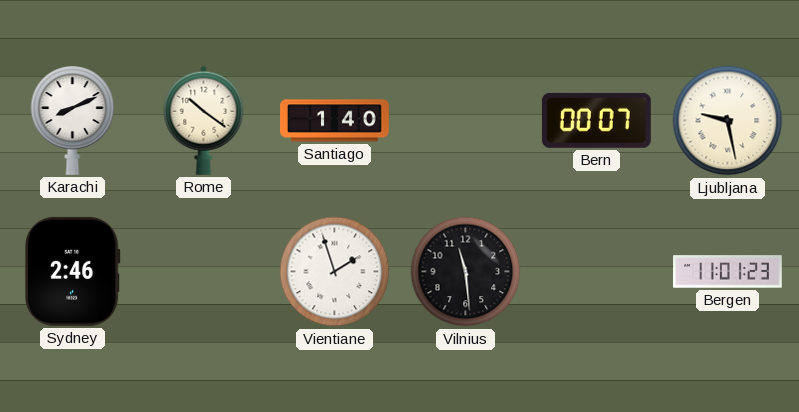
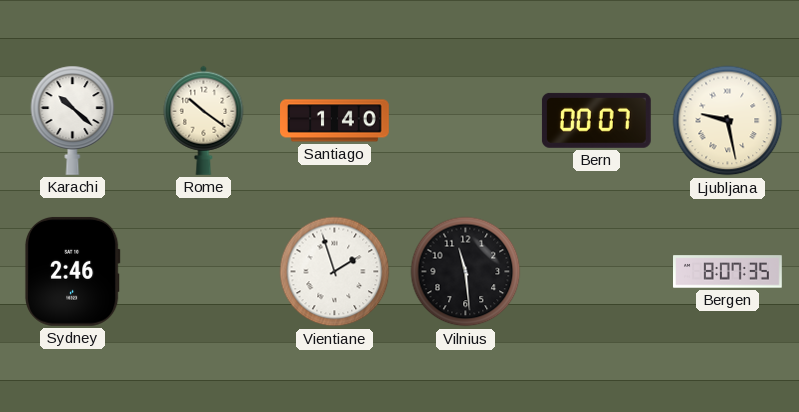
Karachi: 8:11 -> 10:22
Bergen: 11:01 -> 8:07
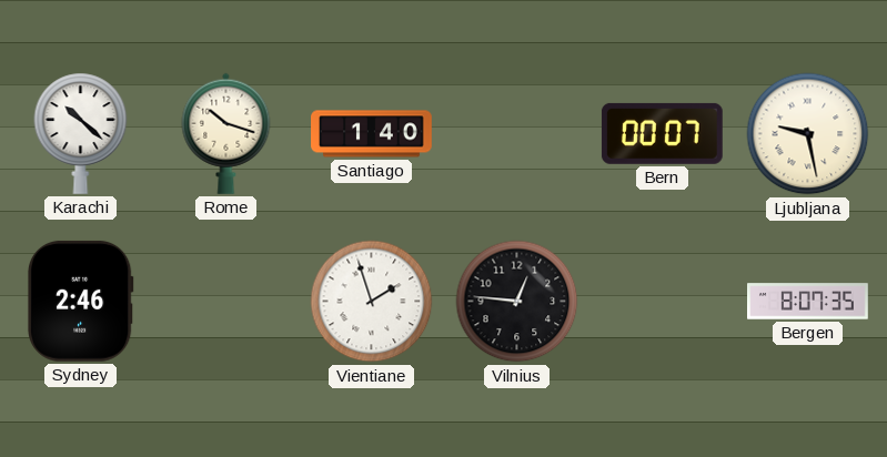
Rome: 10:21 -> 10:18
Vilnius: 11:29 -> 12:46
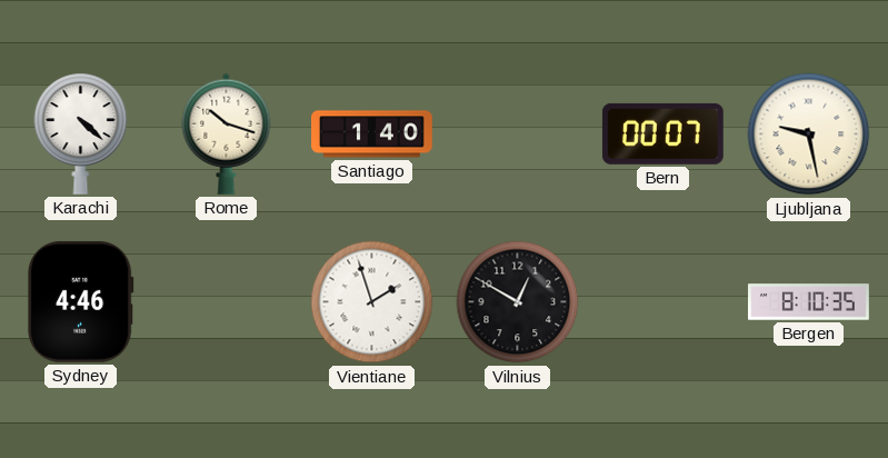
Karachi: 10:22 -> 4:22
Sydney: 2:46 -> 4:46
Vilnius: 12:46 -> 12:50
Bergen: 8:07 -> 8:10
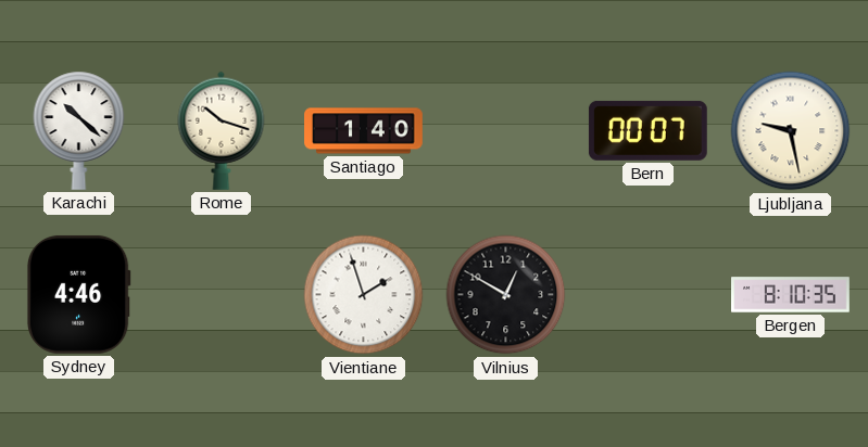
Karachi: 4:22 -> 10:22
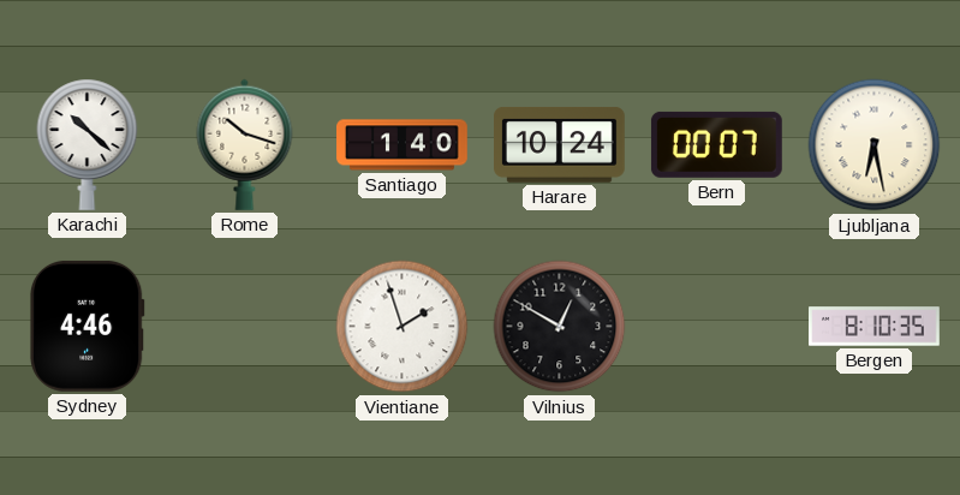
Harare: none -> 10:24
Ljubljana: 9:28 -> 6:28
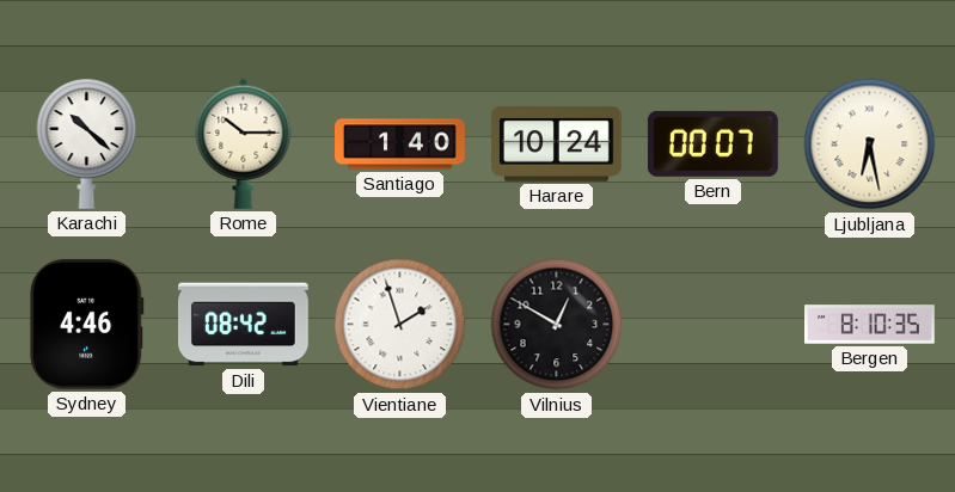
Rome: 10:18 -> 10:15
Dili: none -> 08:42
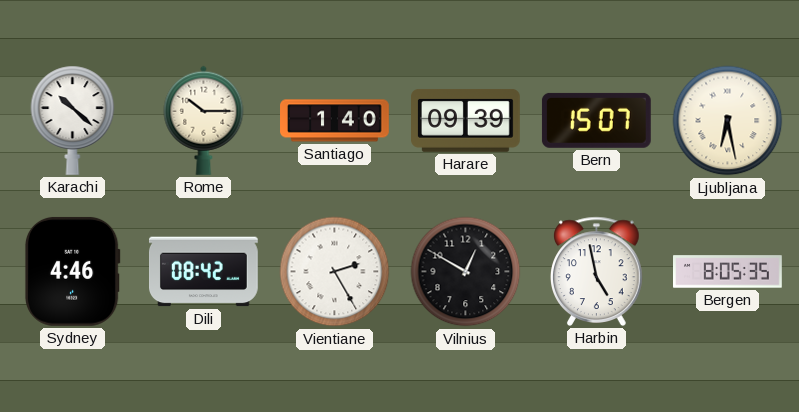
Harare: 10:24 -> 09:39
Bern: 00:07 -> 15:07
Vientiane: 1:57 -> 2:25
Harbin: none -> 4:58
Bergen: 8:10 -> 8:05
